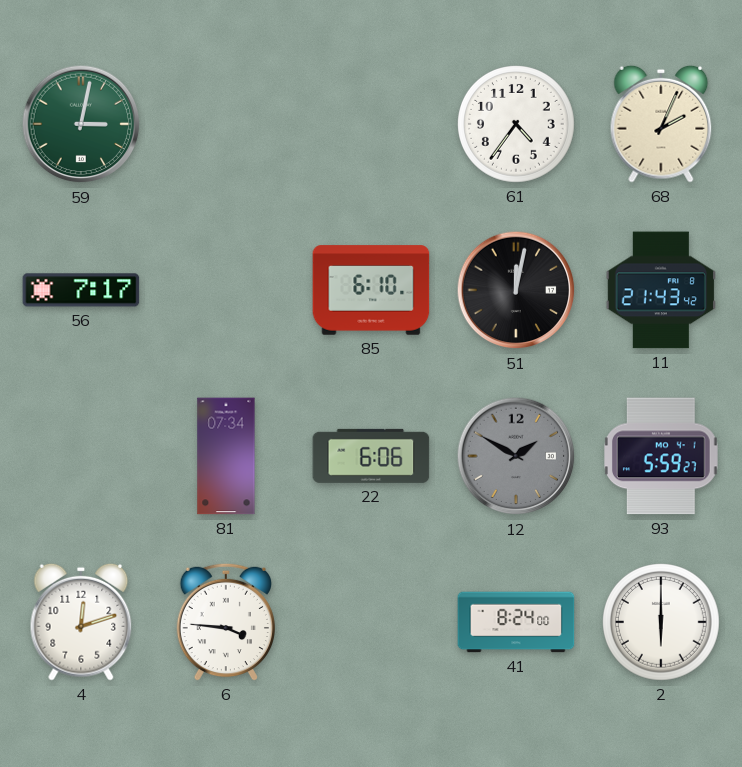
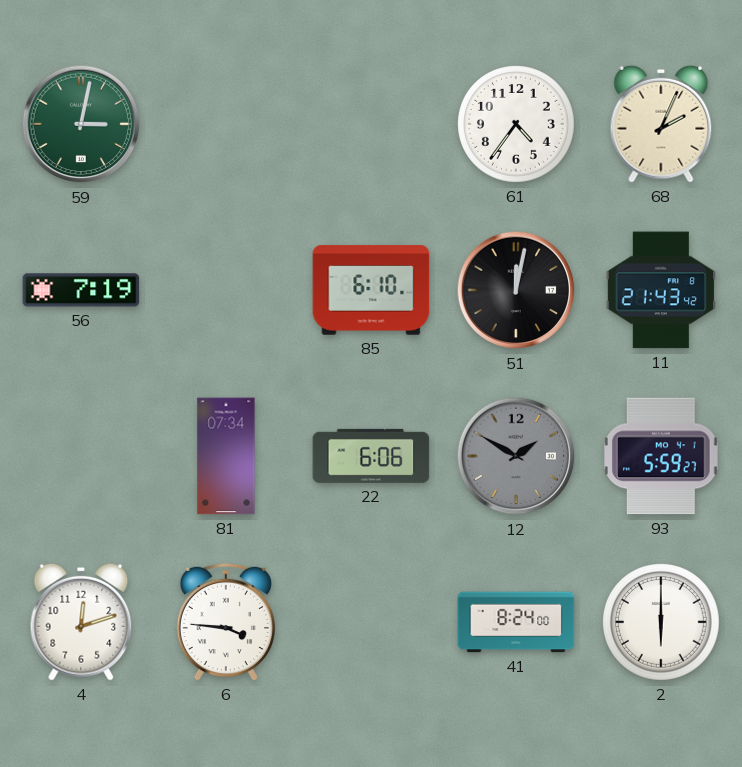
56: 7:17 -> 7:19
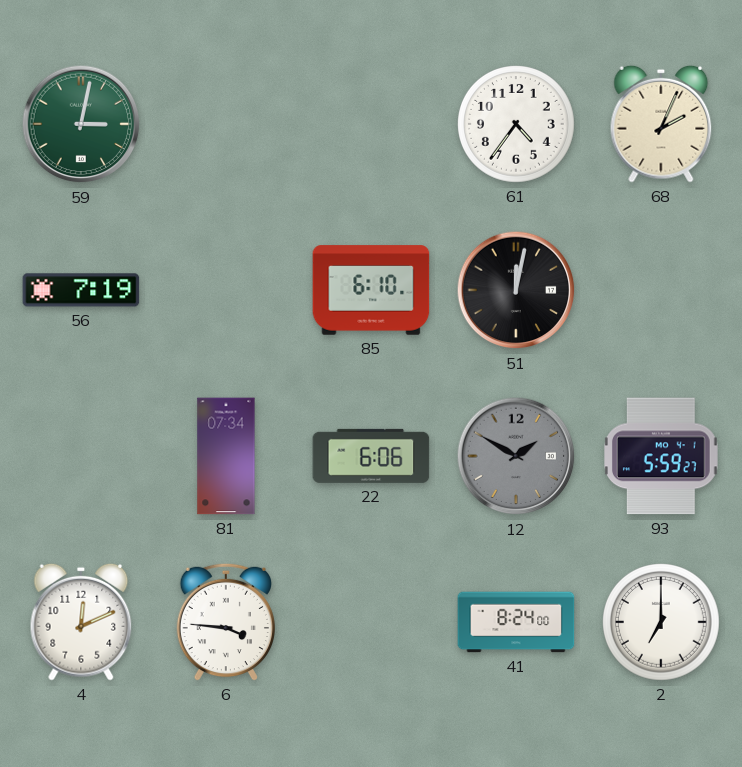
11: 21:43 -> none
4: 12:12 -> 12:11
2: 6:00 -> 7:00
